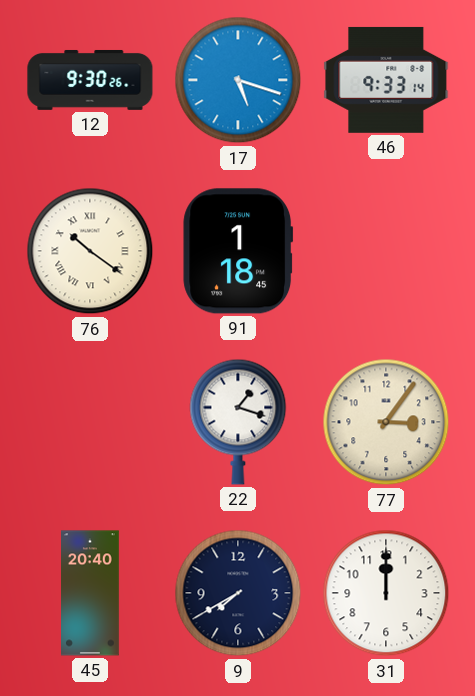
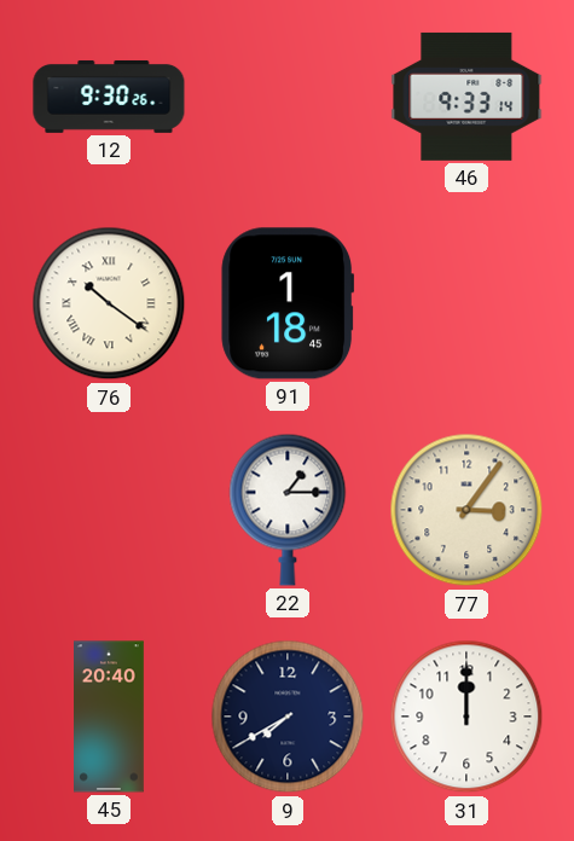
17: 5:18 -> none
22: 1:18 -> 1:15
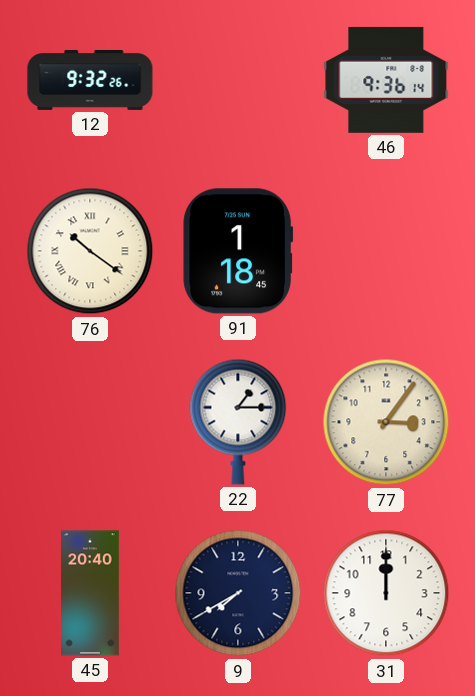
12: 9:30 -> 9:32
46: 9:33 -> 9:36
